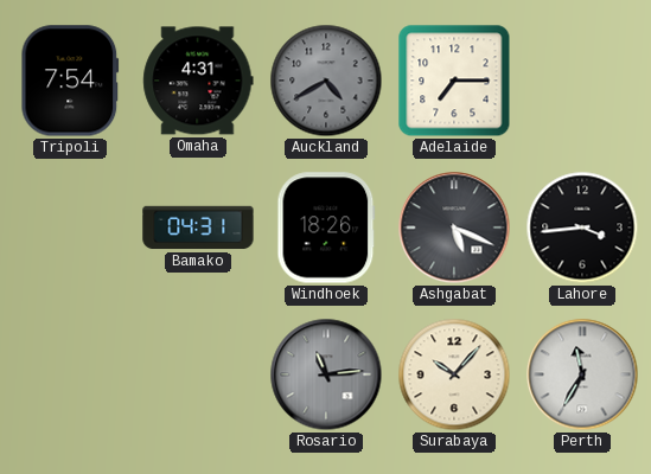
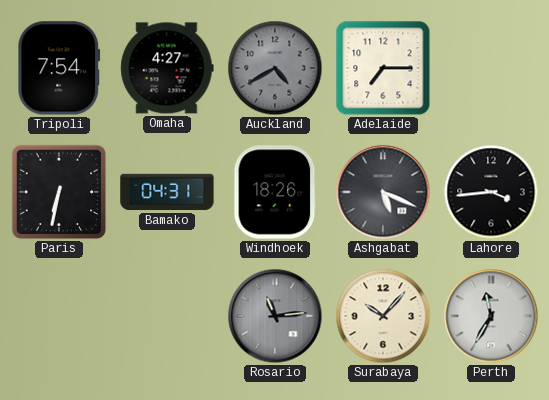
Omaha: 4:31 -> 4:27
Paris: none -> 6:32
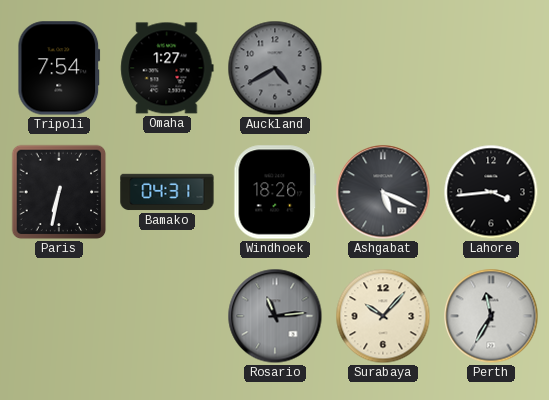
Omaha: 4:27 -> 1:27
Adelaide: 7:15 -> none
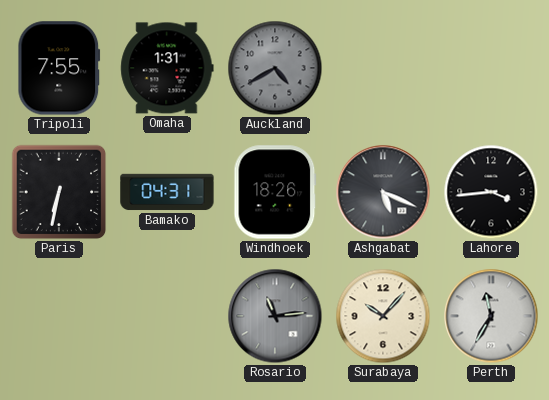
Tripoli: 7:54 -> 7:55
Omaha: 1:27 -> 1:31
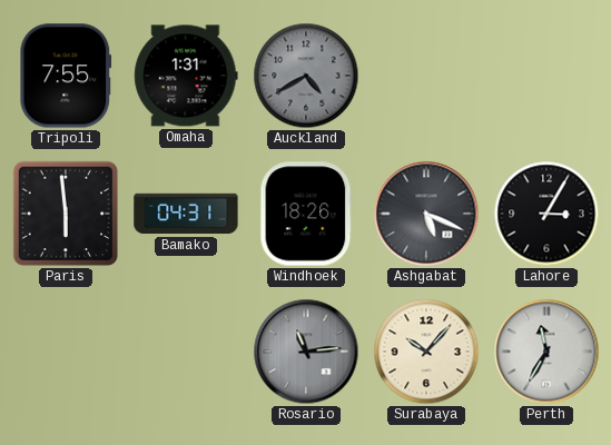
Paris: 6:32 -> 5:59
Lahore: 3:44 -> 3:05
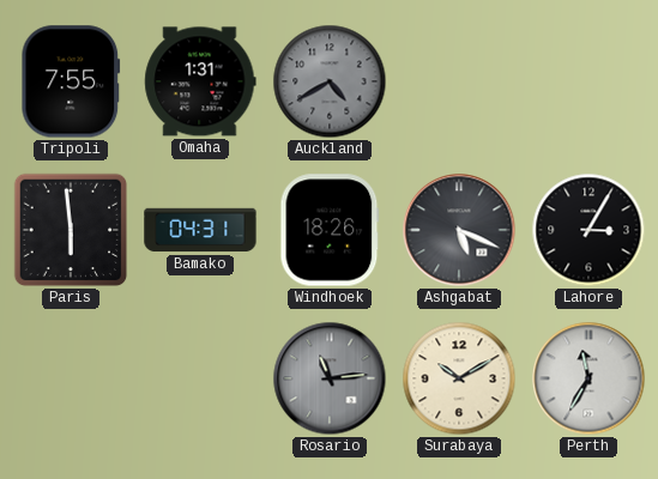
Surabaya: 10:07 -> 10:10
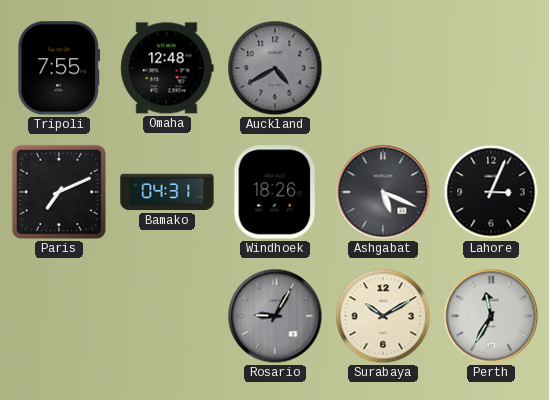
Omaha: 1:31 -> 12:48
Paris: 5:59 -> 7:11
Lahore: 3:05 -> 3:04
Rosario: 11:14 -> 9:05
